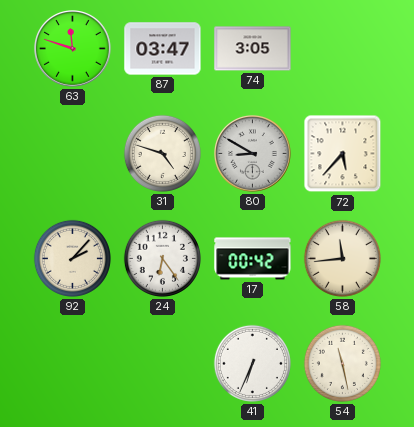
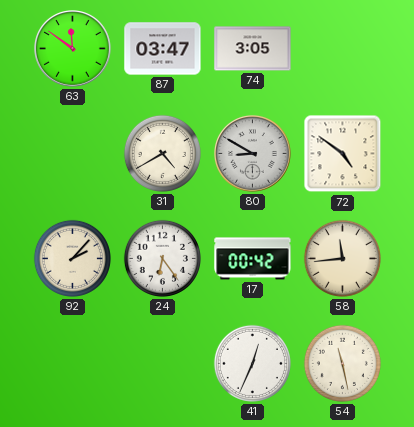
63: 11:48 -> 11:51
31: 4:48 -> 4:40
72: 5:37 -> 4:51
41: 6:34 -> 12:34
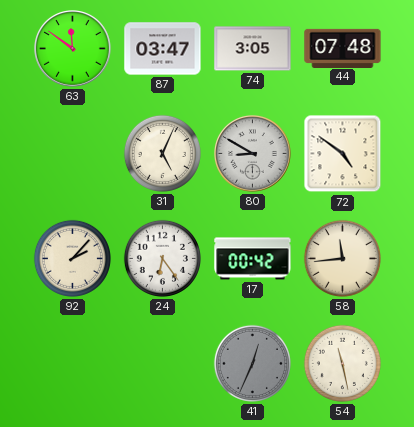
44: none -> 07:48
31: 4:40 -> 5:04
41 dial: white -> grey
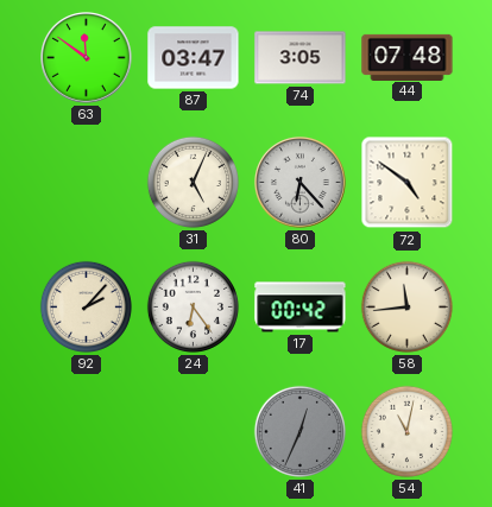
80: 8:50 -> 6:23
54: 11:28 -> 11:02
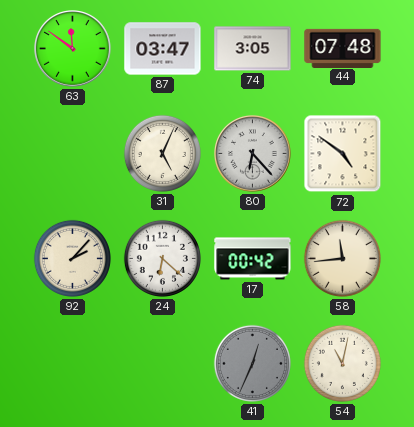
24: 6:24 -> 6:22
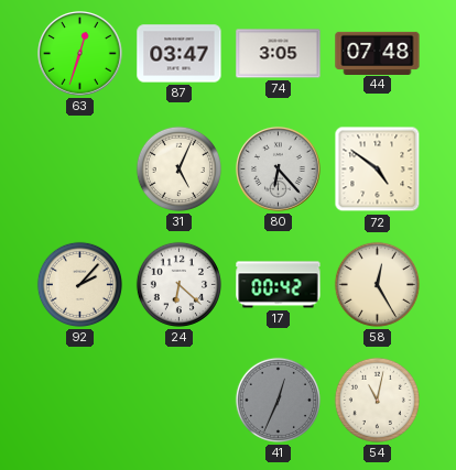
63: 11:51 -> 12:33
58: 11:44 -> 12:25
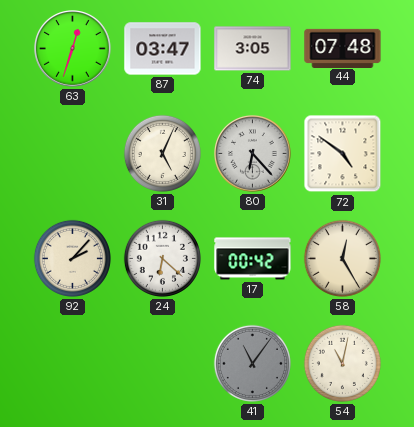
41: 12:34 -> 11:06
